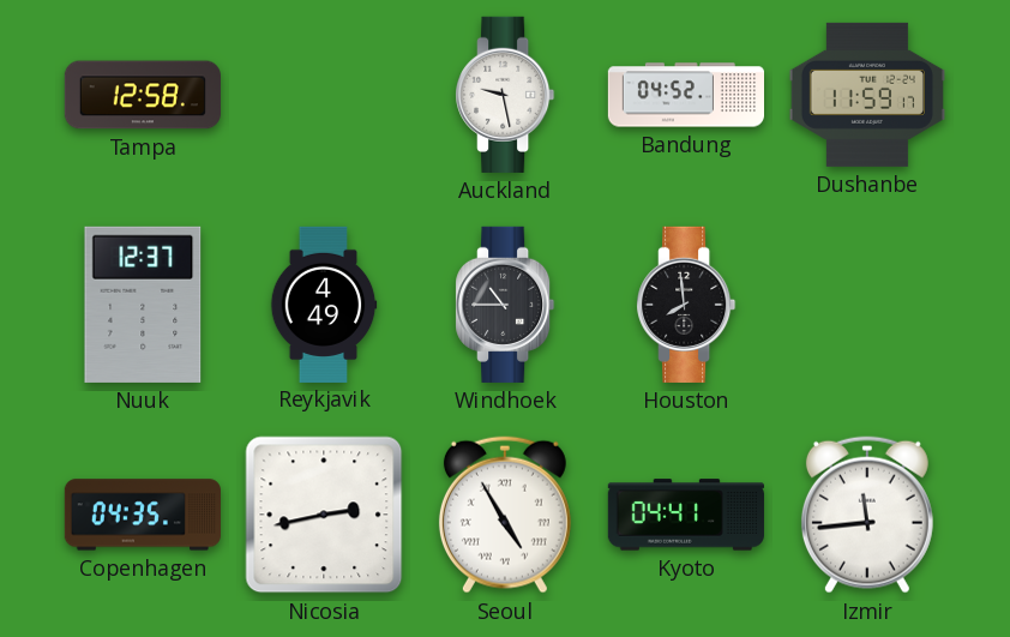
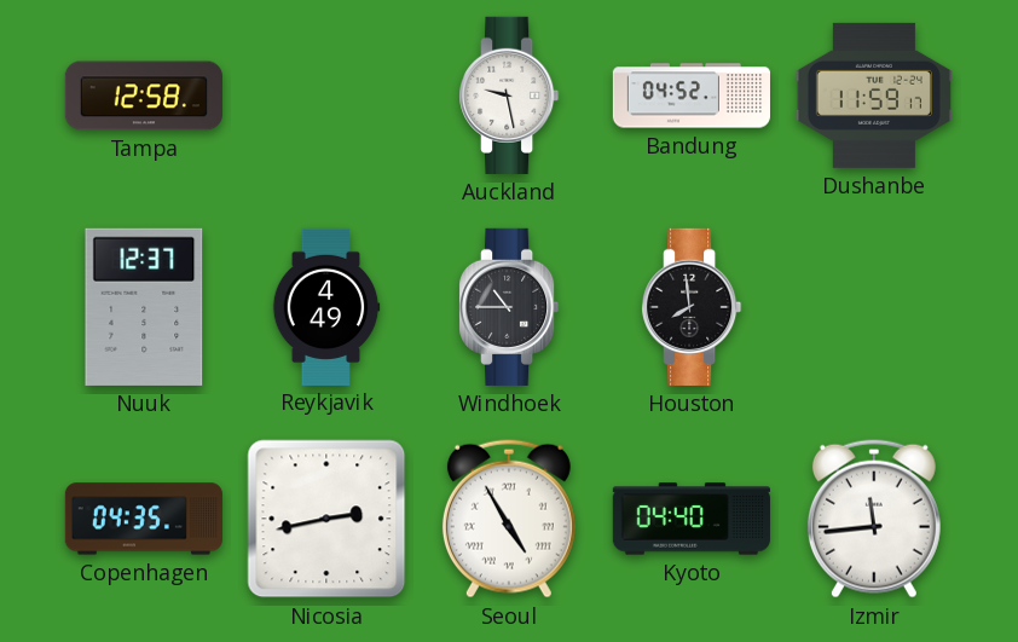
Kyoto: 04:41 -> 04:40
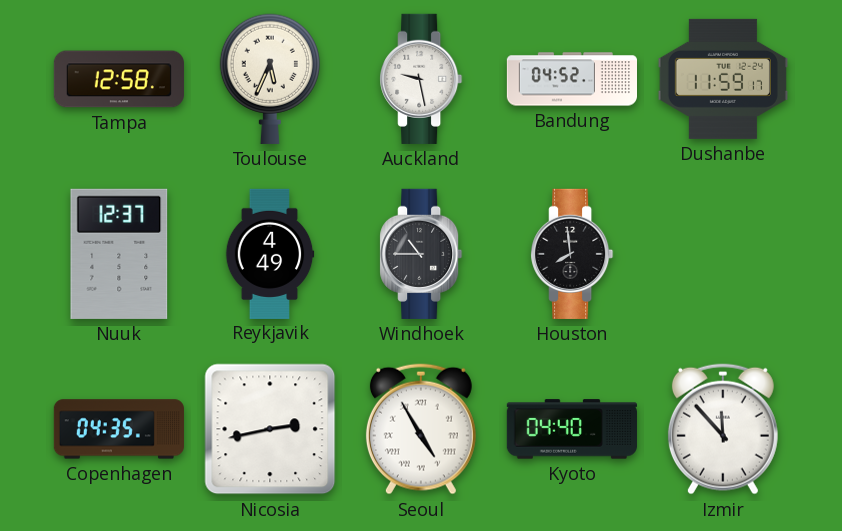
Toulouse: none -> 5:34
Izmir: 11:44 -> 11:53
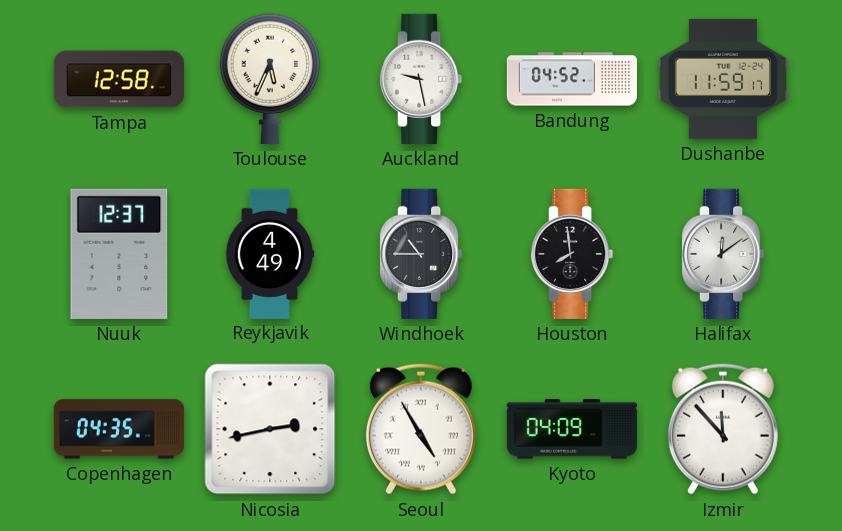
Halifax: none -> 12:09
Kyoto: 04:40 -> 04:09
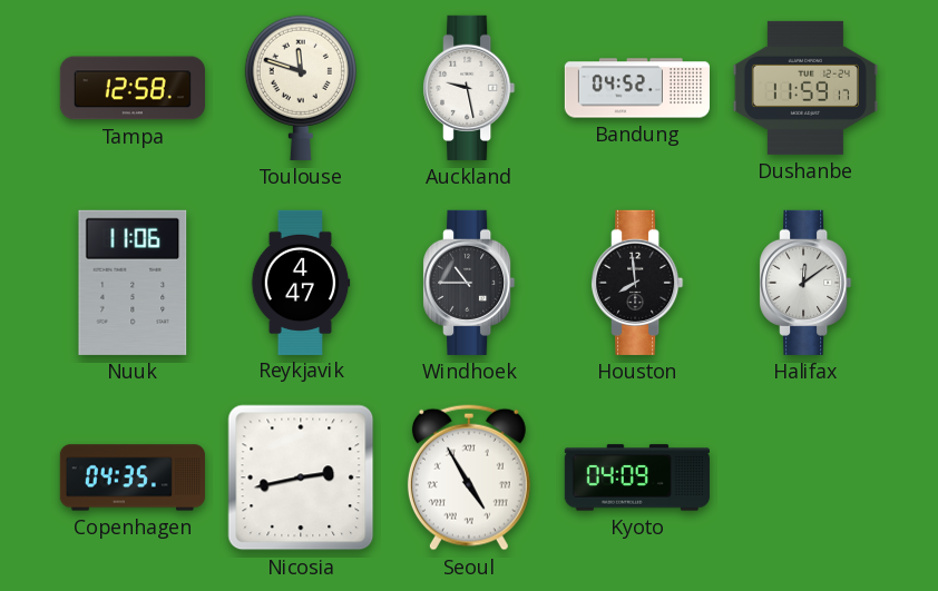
Toulouse: 5:34 -> 11:48
Nuuk: 12:37 -> 11:06
Reykjavik: 4:49 -> 4:47
Izmir: 11:53 -> none
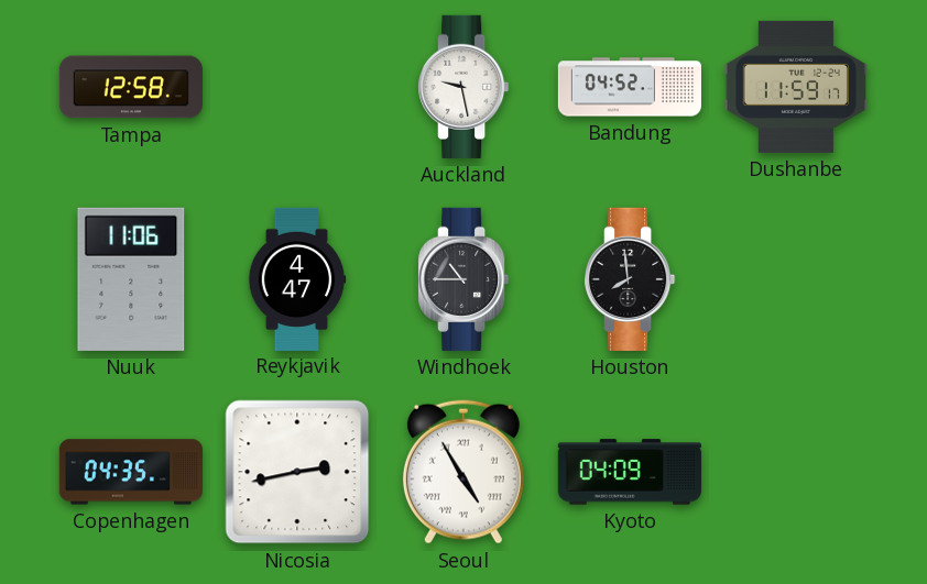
Toulouse: 11:48 -> none
Halifax: 12:09 -> none
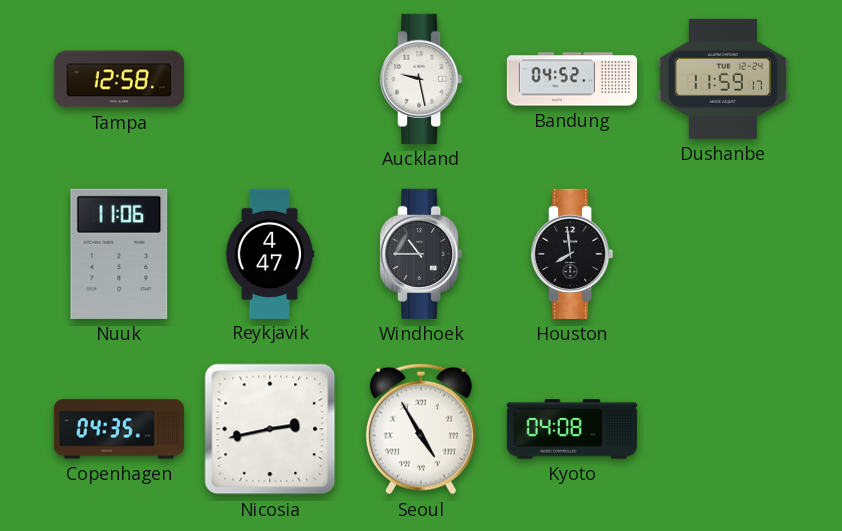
Kyoto: 04:09 -> 04:08
